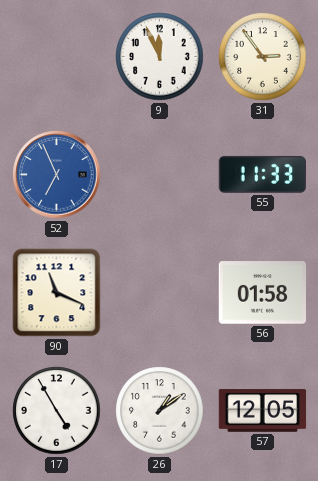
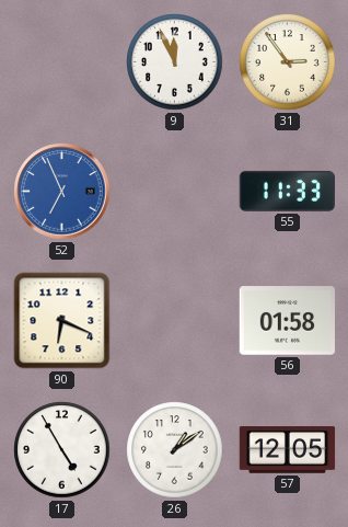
90: 11:19 -> 6:19
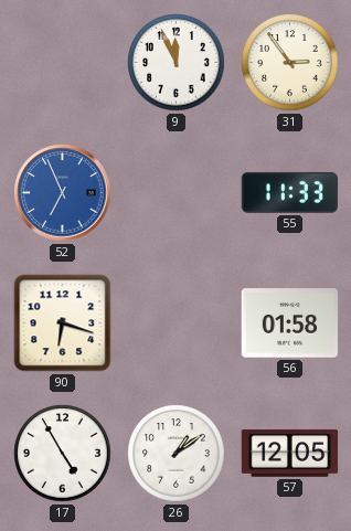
90: 6:19 -> 6:18
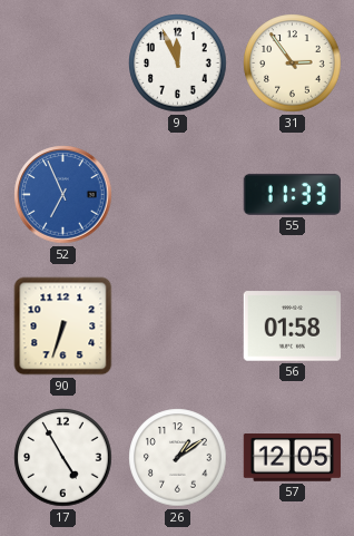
90: 6:18 -> 6:33
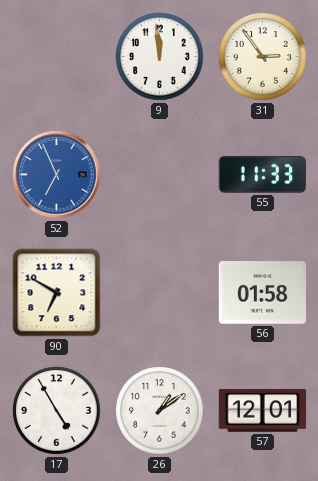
9: 11:56 -> 11:59
90: 6:33 -> 6:50
57: 12:05 -> 12:01
